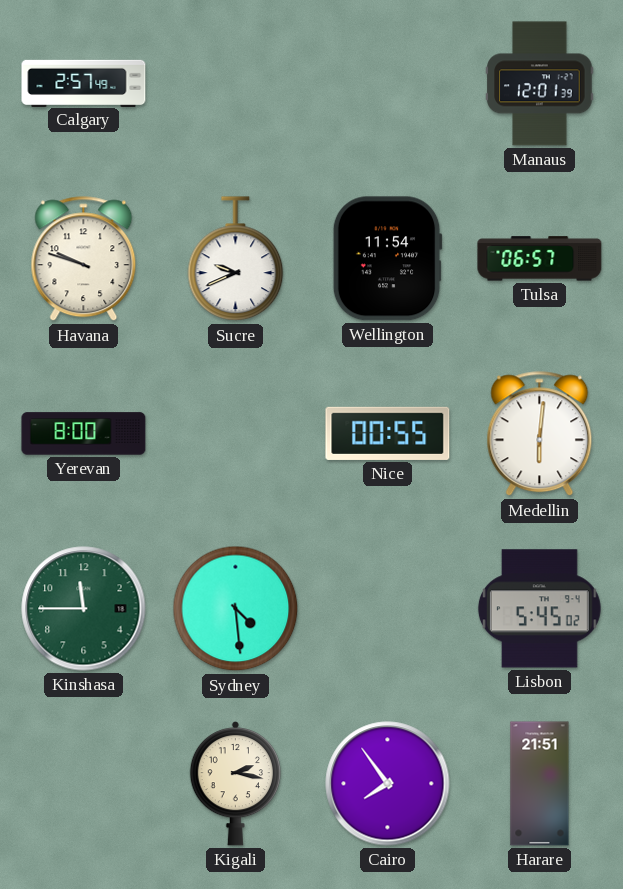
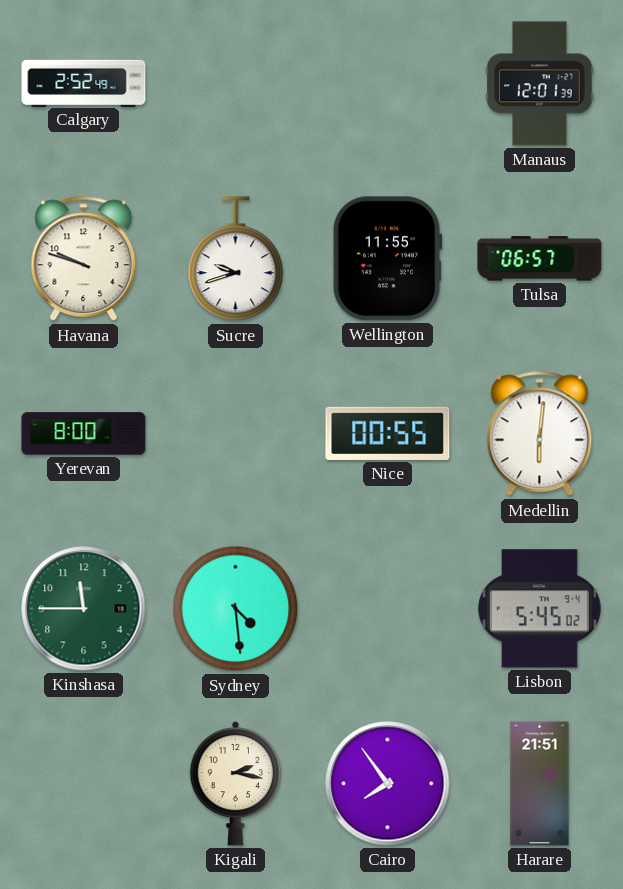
Calgary: 2:57 -> 2:52
Sucre: 9:41 -> 9:42
Wellington: 11:54 -> 11:55
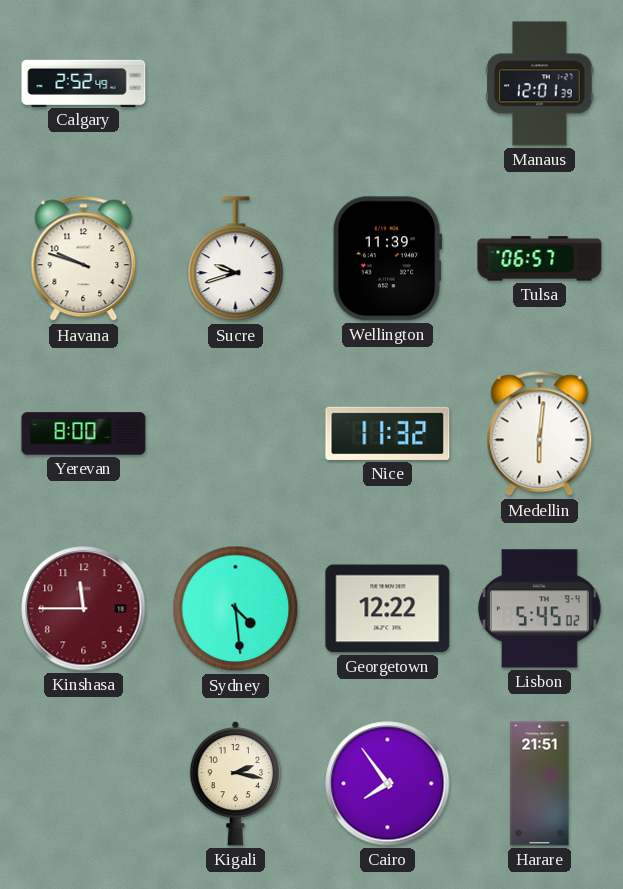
Wellington: 11:55 -> 11:39
Nice: 00:55 -> 11:32
Kinshasa dial: green -> burgundy
Georgetown: none -> 12:22
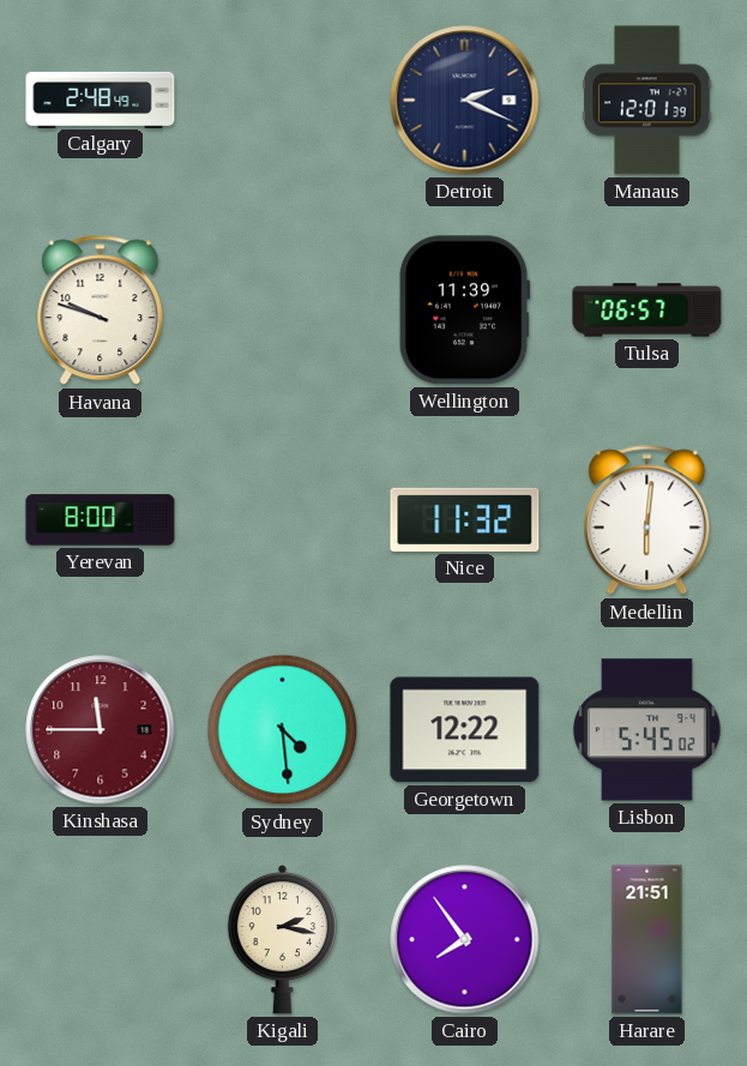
Calgary: 2:52 -> 2:48
Detroit: none -> 2:19
Sucre: 9:42 -> none
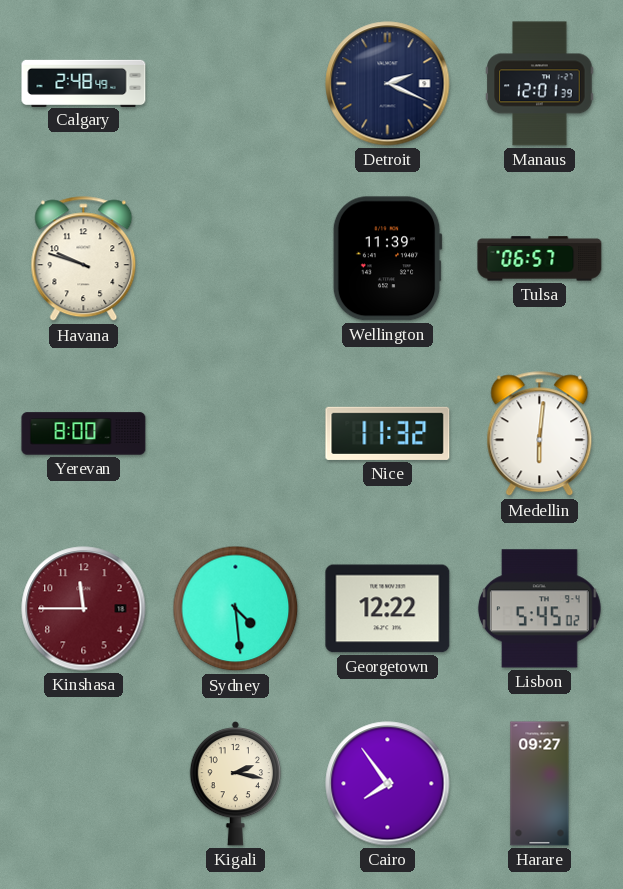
Harare: 21:51 -> 09:27
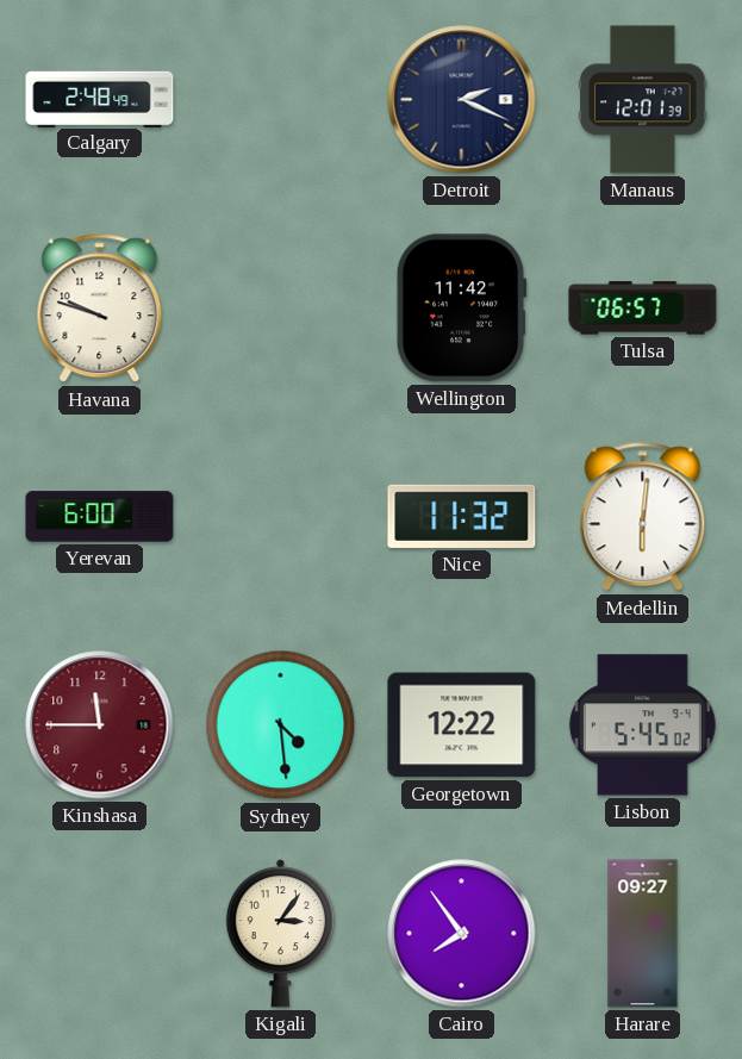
Wellington: 11:39 -> 11:42
Yerevan: 8:00 -> 6:00
Kigali: 2:17 -> 3:06
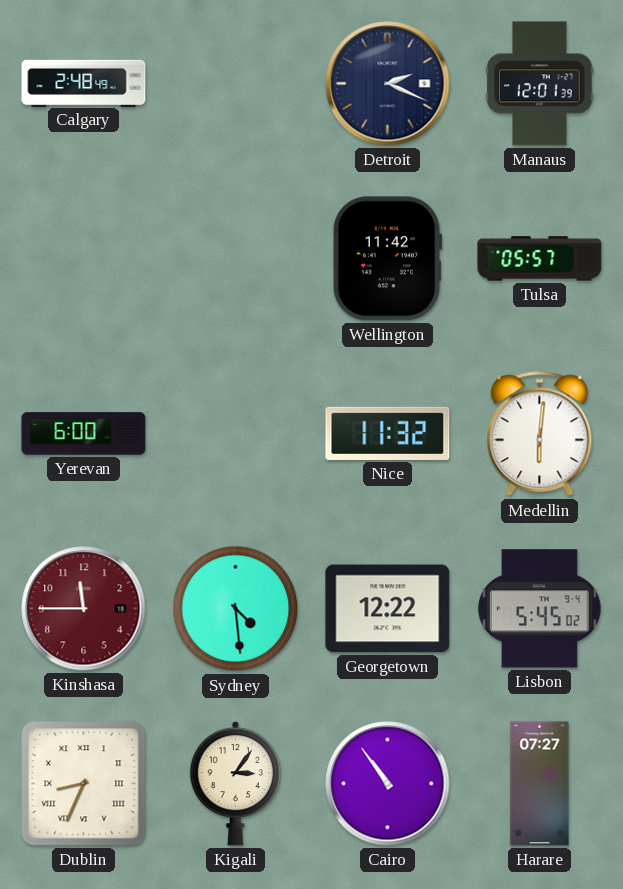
Havana: 9:48 -> none
Tulsa: 06:57 -> 05:57
Dublin: none -> 8:34
Cairo: 7:54 -> 10:54
Harare: 09:27 -> 07:27
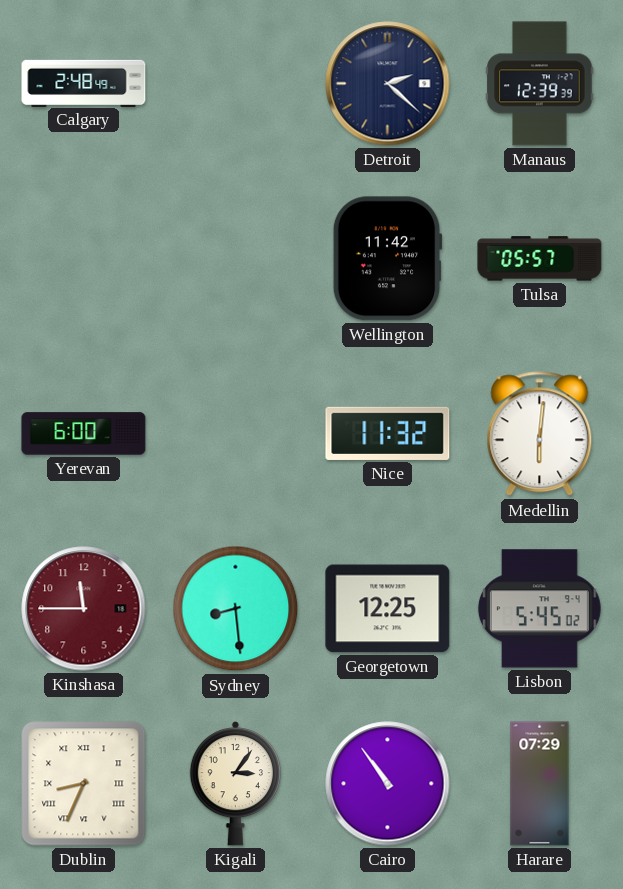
Detroit: 2:19 -> 2:22
Manaus: 12:01 -> 12:39
Sydney: 4:29 -> 8:29
Georgetown: 12:22 -> 12:25
Harare: 07:27 -> 07:29
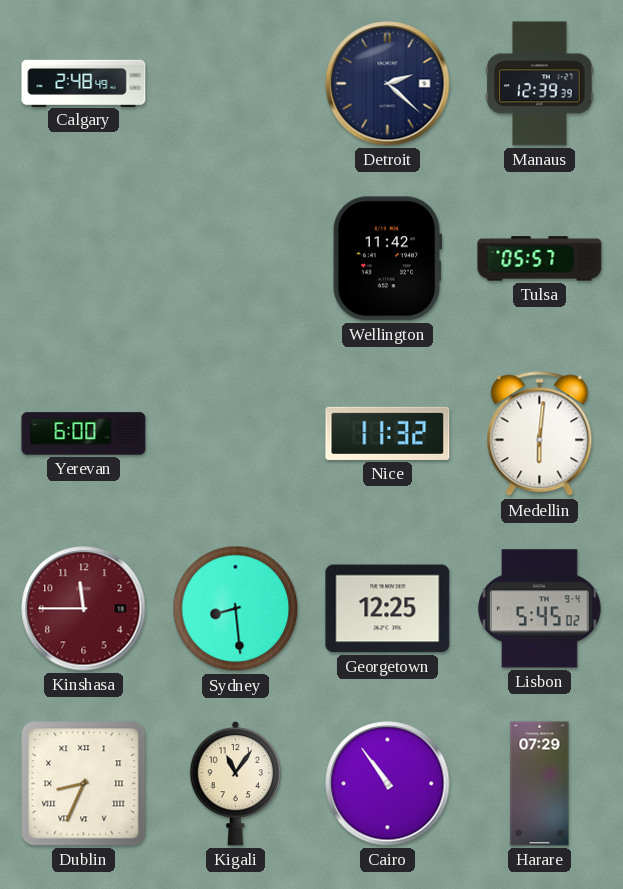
Kigali: 3:06 -> 11:06
